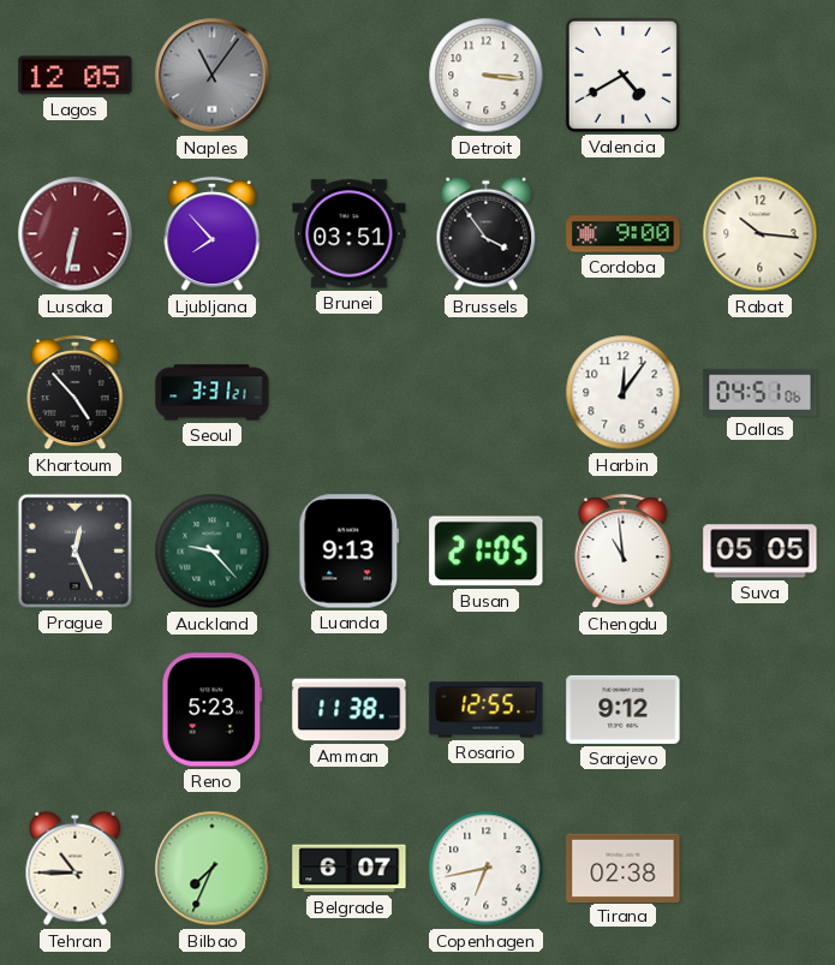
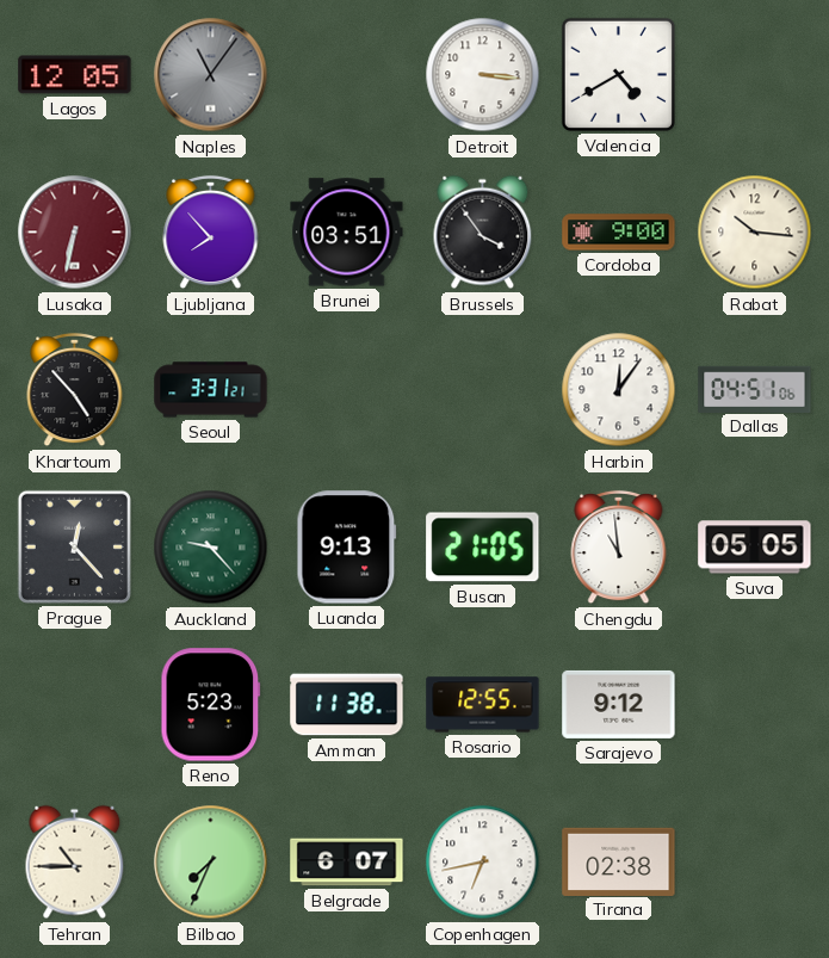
Prague: 12:26 -> 12:23
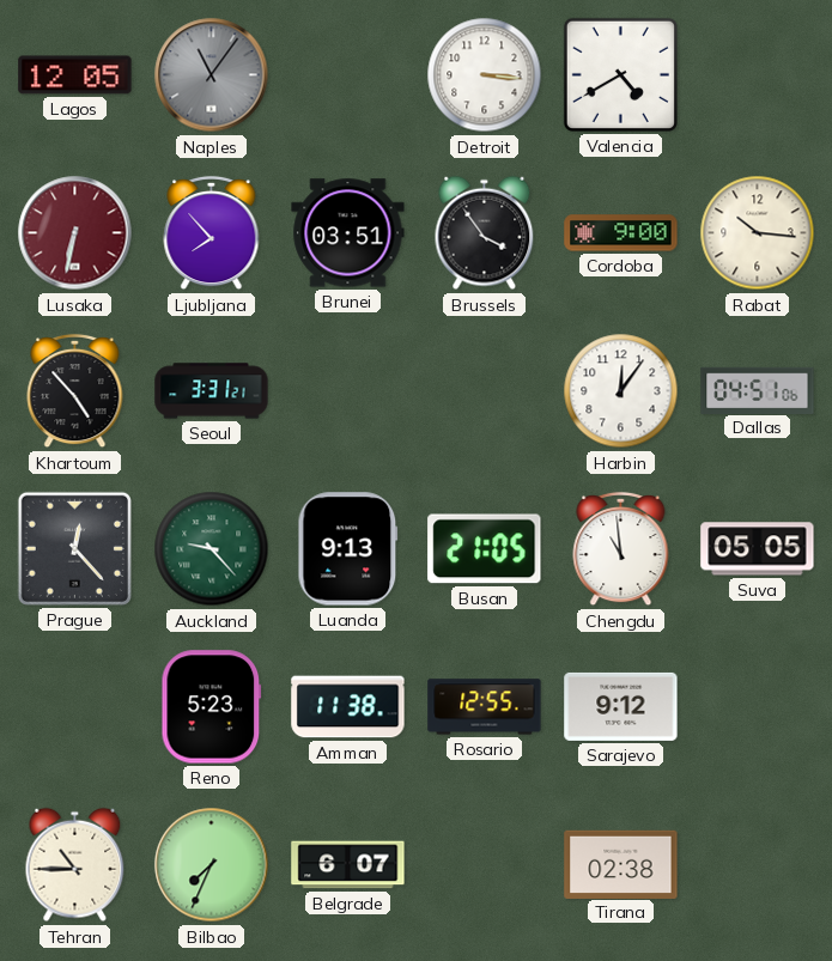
Copenhagen: 6:43 -> none
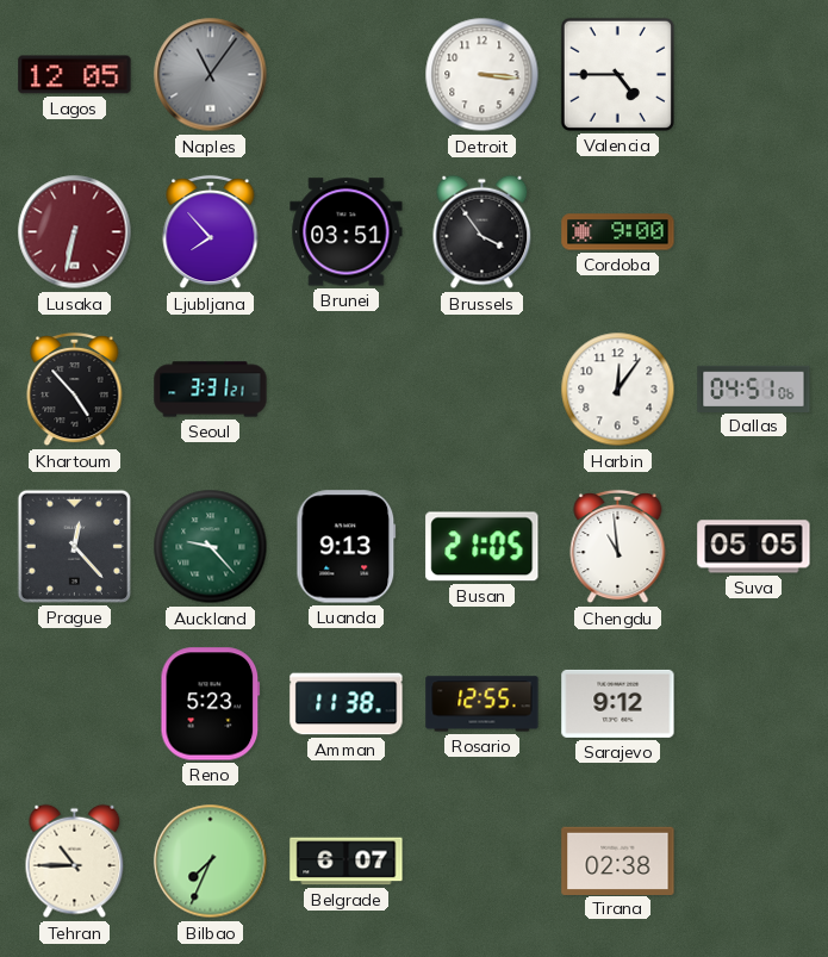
Valencia: 4:40 -> 4:45
Rabat: 10:16 -> none
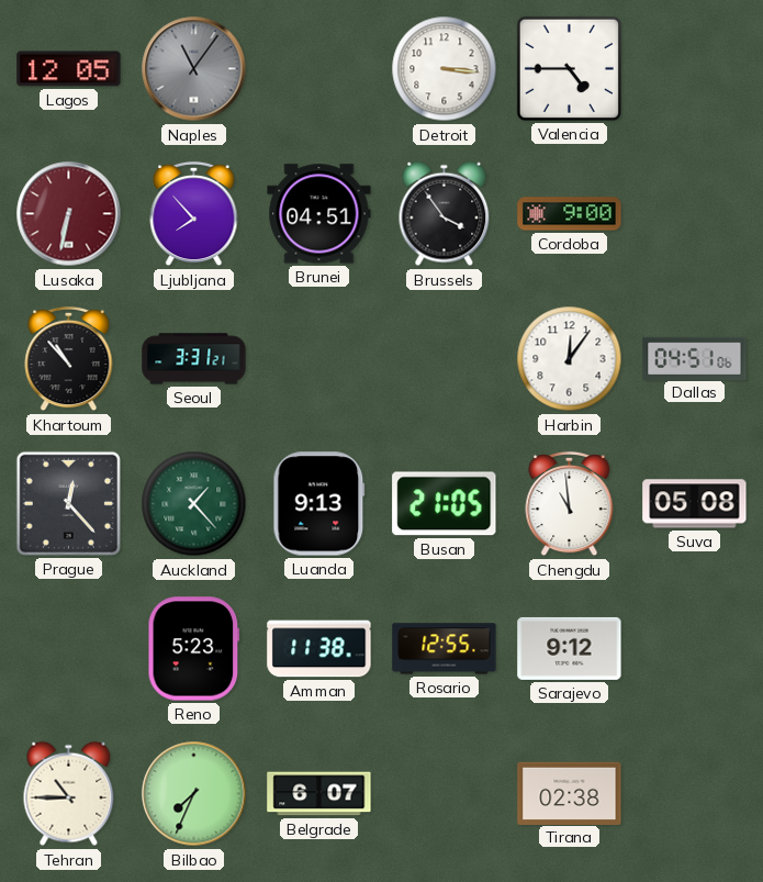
Brunei: 03:51 -> 04:51
Khartoum: 4:53 -> 10:53
Auckland: 9:23 -> 1:23
Suva: 05:05 -> 05:08
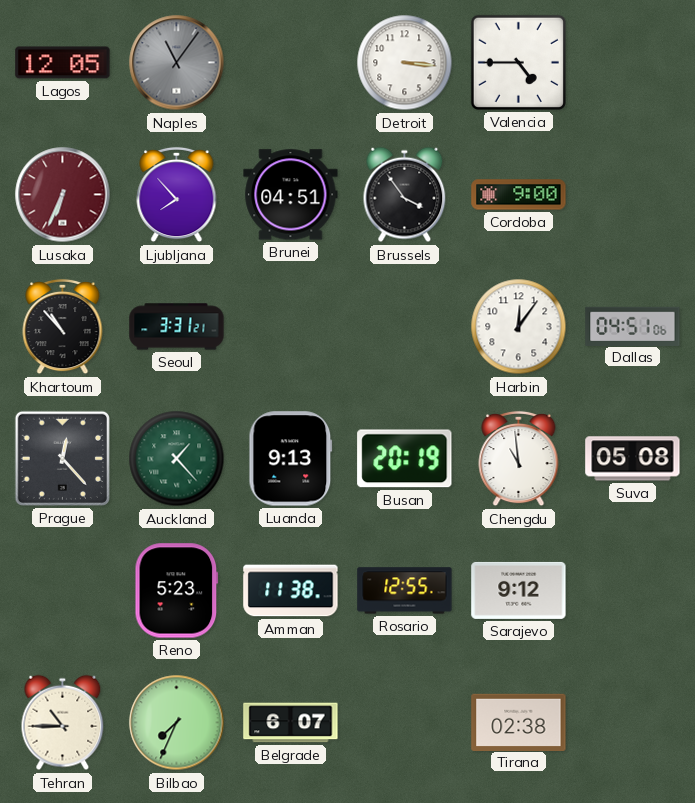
Lusaka: 6:32 -> 6:34
Busan: 21:05 -> 20:19
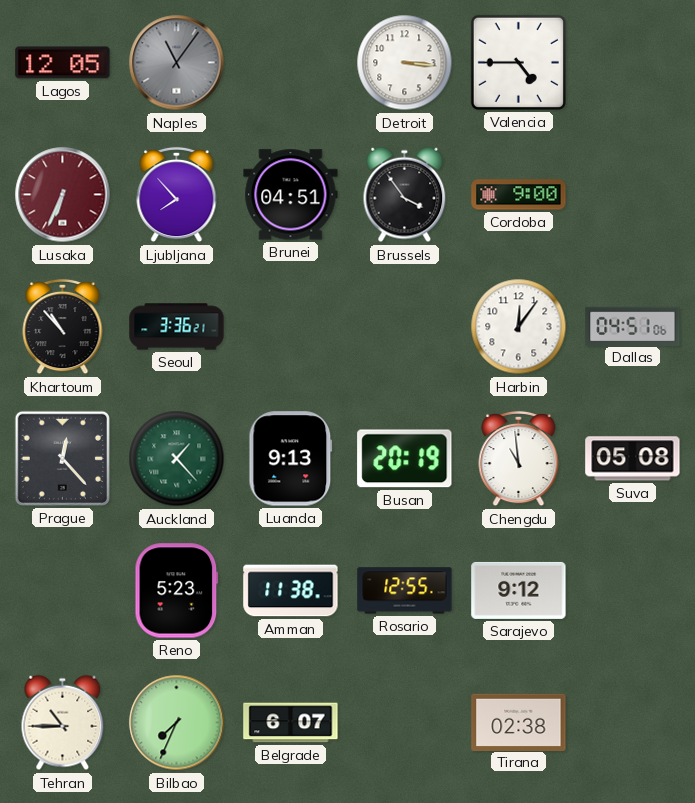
Seoul: 3:31 -> 3:36
